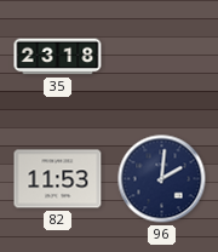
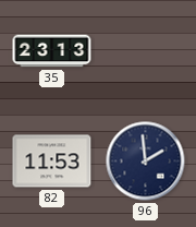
35: 23:18 -> 23:13
96: 2:01 -> 1:59
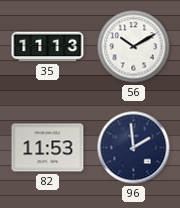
35: 23:13 -> 11:13
56: none -> 10:10
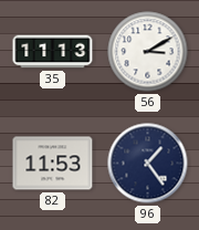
56: 10:10 -> 3:10
96: 1:59 -> 1:24
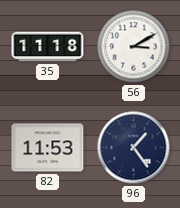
35: 11:13 -> 11:18
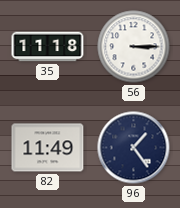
56: 3:10 -> 3:15
82: 11:53 -> 11:49
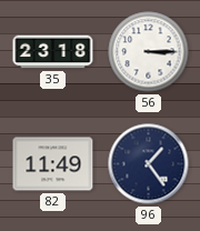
35: 11:18 -> 23:18
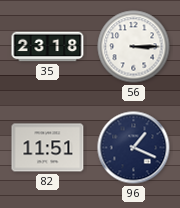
82: 11:49 -> 11:51
96: 1:24 -> 1:19
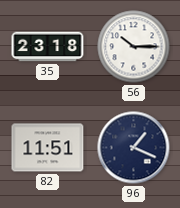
56: 3:15 -> 10:15
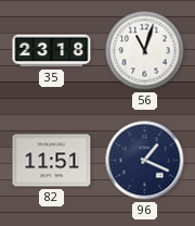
56: 10:15 -> 11:03
